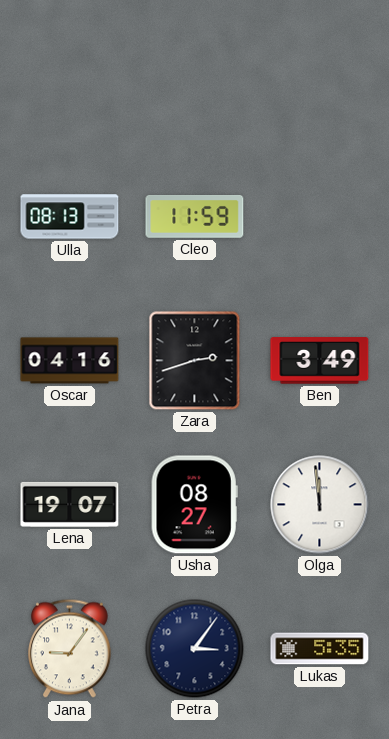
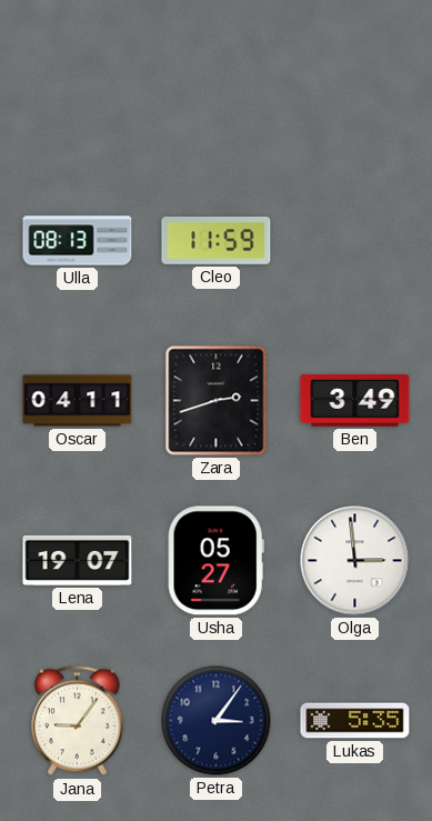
Oscar: 04:16 -> 04:11
Usha: 08:27 -> 05:27
Olga: 11:59 -> 2:59
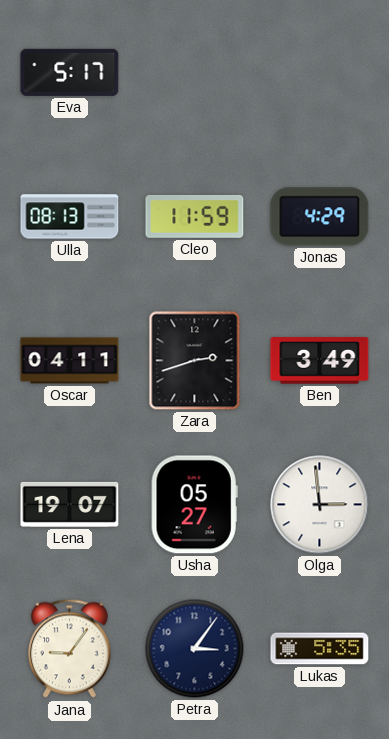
Eva: none -> 5:17
Jonas: none -> 4:29
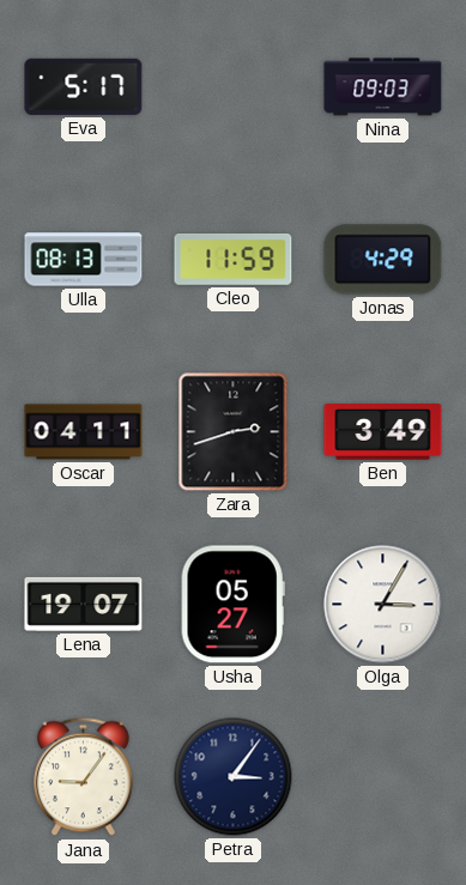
Nina: none -> 09:03
Olga: 2:59 -> 3:05
Lukas: 5:35 -> none
